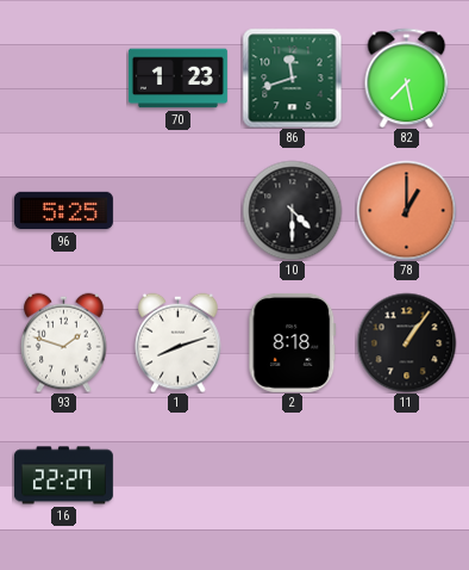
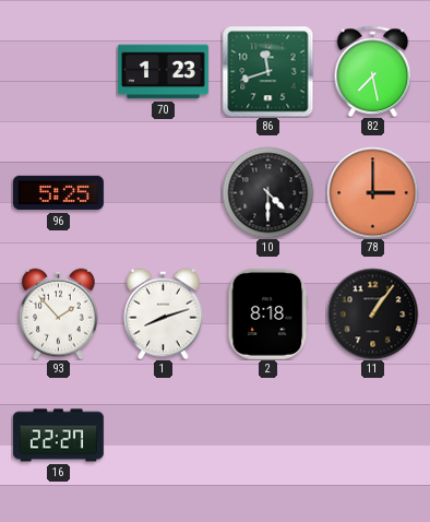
78: 1:00 -> 3:00
93: 1:48 -> 1:53
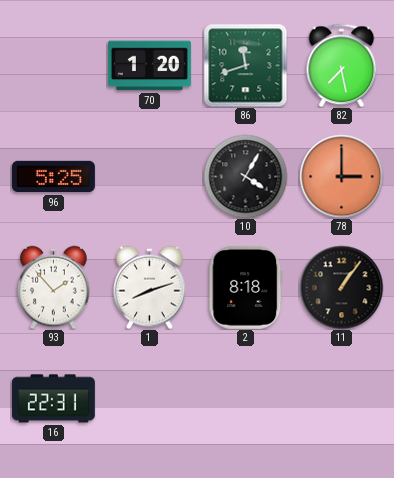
70: 1:23 -> 1:20
10: 4:30 -> 4:05
16: 22:27 -> 22:31
